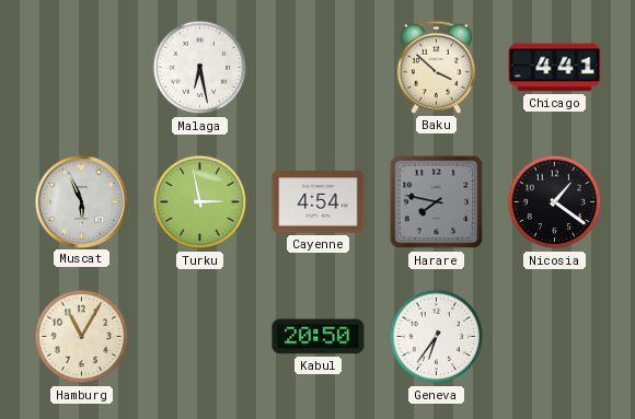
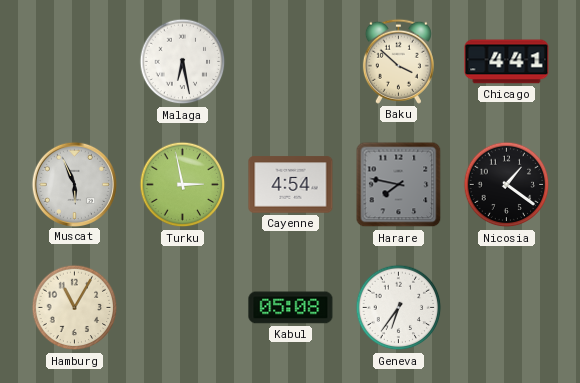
Kabul: 20:50 -> 05:08
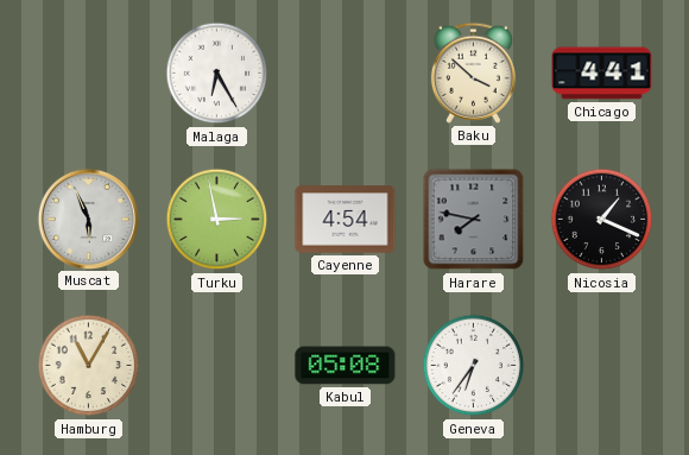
Malaga: 6:28 -> 6:25
Nicosia: 1:21 -> 1:19
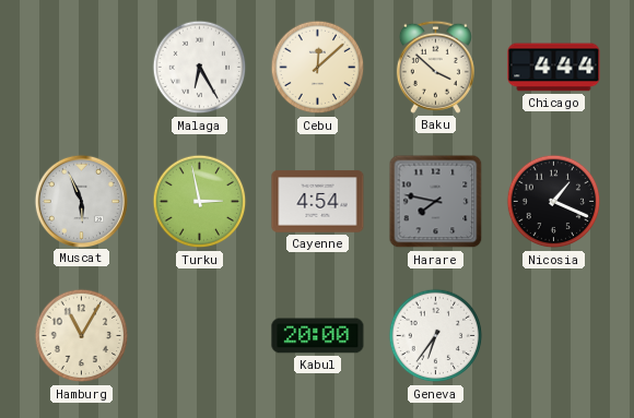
Cebu: none -> 12:08
Chicago: 4:41 -> 4:44
Kabul: 05:08 -> 20:00
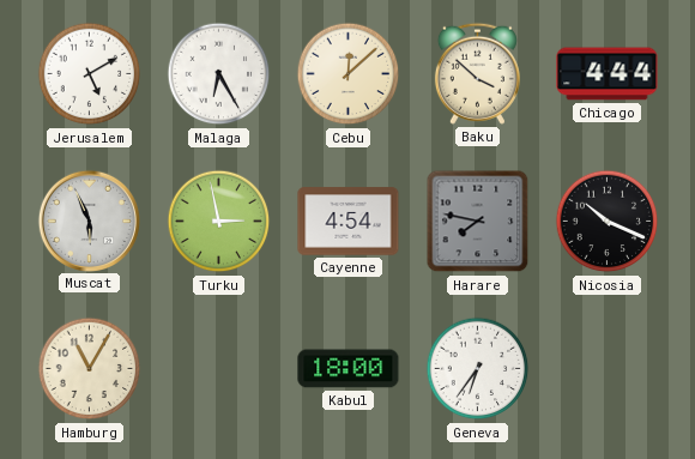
Jerusalem: none -> 5:10
Nicosia: 1:19 -> 10:19
Kabul: 20:00 -> 18:00
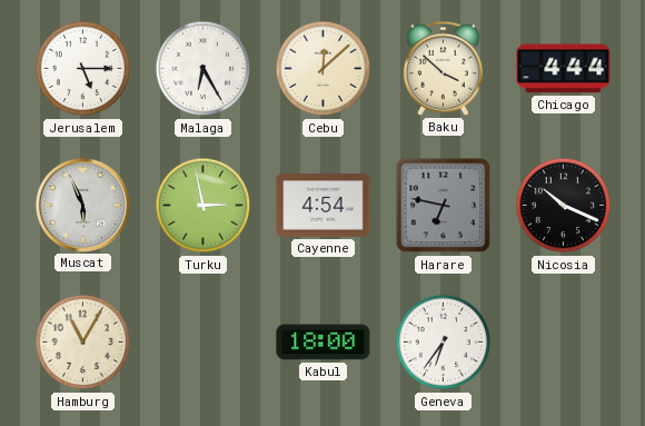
Jerusalem: 5:10 -> 5:15
Harare: 7:47 -> 6:47
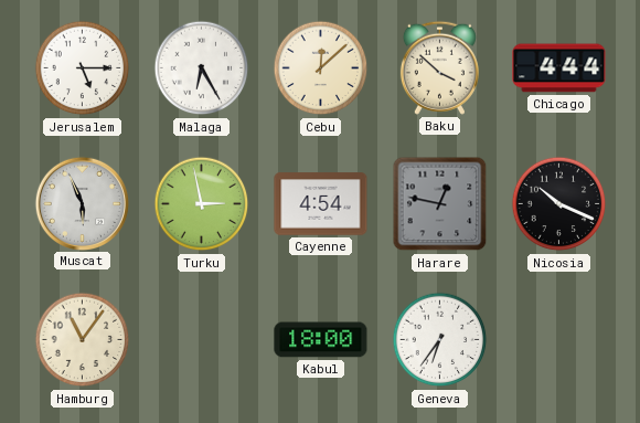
Harare: 6:47 -> 12:47
Hamburg: 11:05 -> 11:06
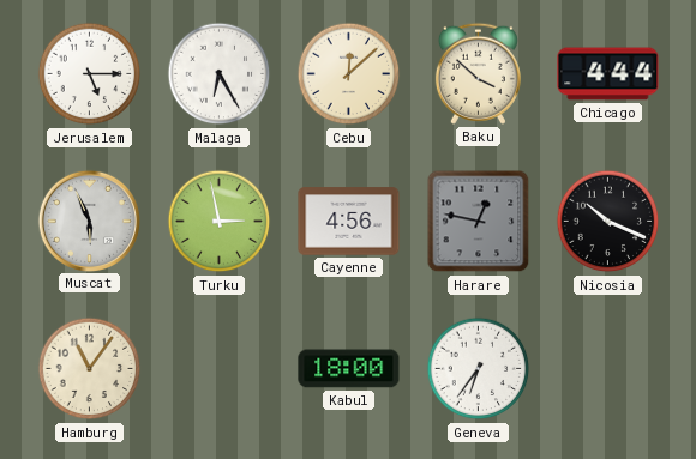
Cayenne: 4:54 -> 4:56
